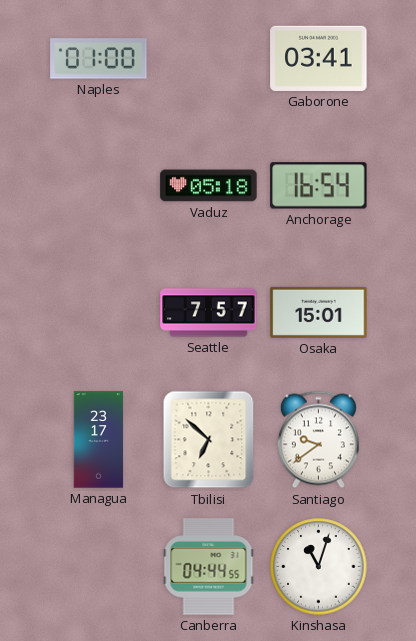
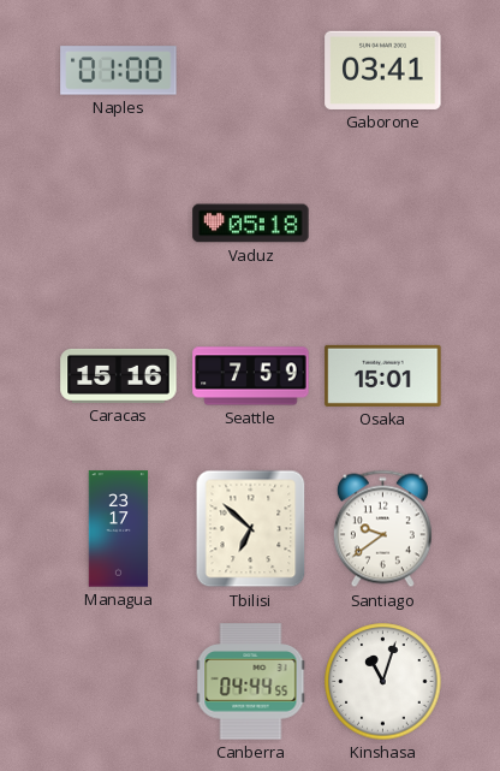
Anchorage: 16:54 -> none
Caracas: none -> 15:16
Seattle: 7:57 -> 7:59
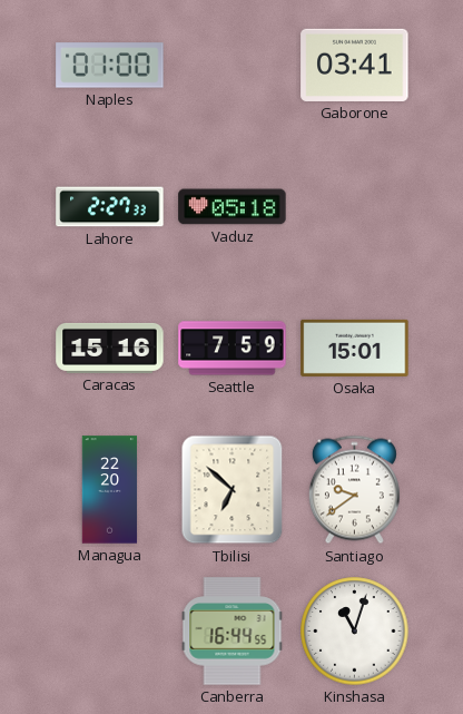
Lahore: none -> 2:27
Managua: 23:17 -> 22:20
Canberra: 04:44 -> 16:44
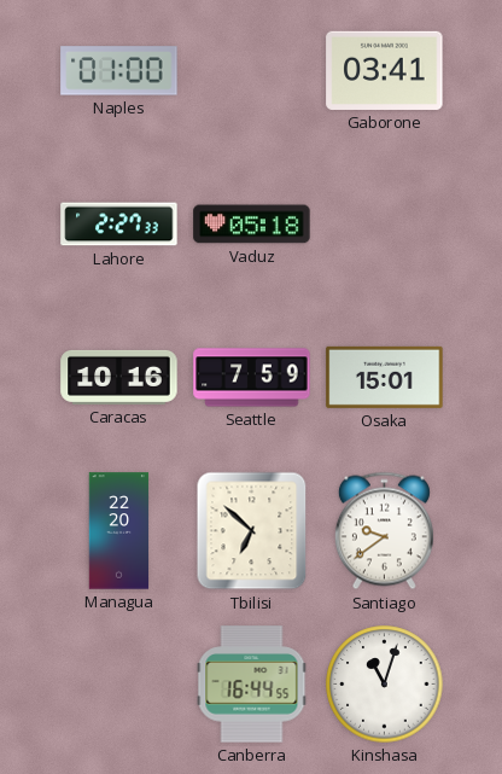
Caracas: 15:16 -> 10:16
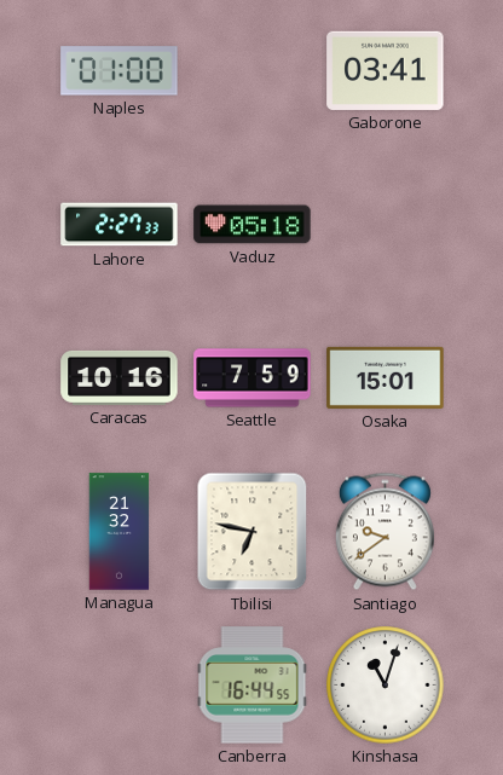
Managua: 22:20 -> 21:32
Tbilisi: 6:52 -> 6:47
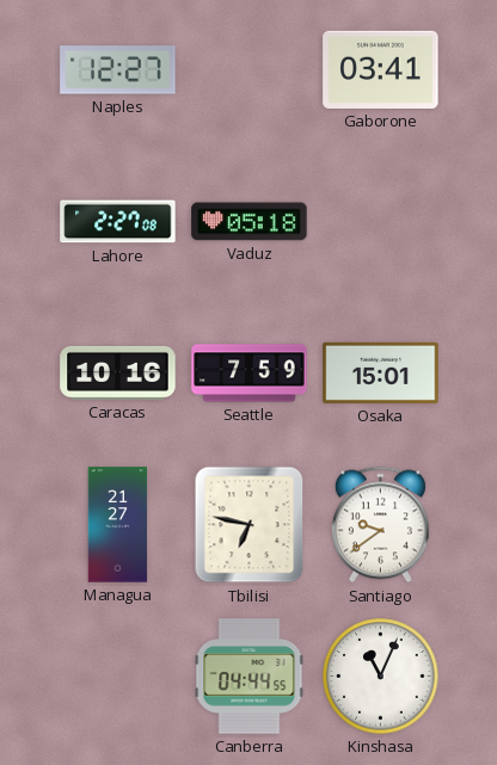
Naples: 01:00 -> 12:27
Lahore: 2:27:33 -> 2:27:08
Managua: 21:32 -> 21:27
Canberra: 16:44 -> 04:44
Kinshasa: 11:03 -> 11:04
